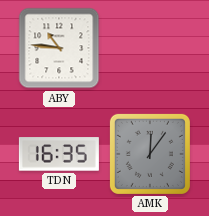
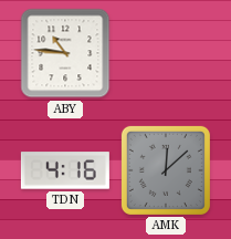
TDN: 16:35 -> 4:16
AMK: 12:06 -> 12:08
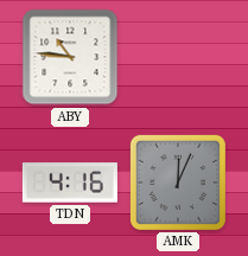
AMK: 12:08 -> 12:04
